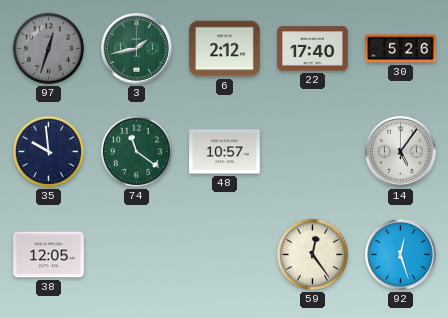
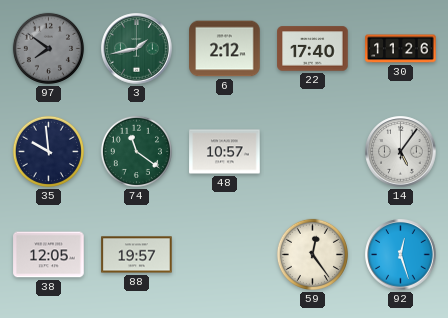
97: 12:33 -> 7:51
30: 5:26 -> 11:26
88: none -> 19:57
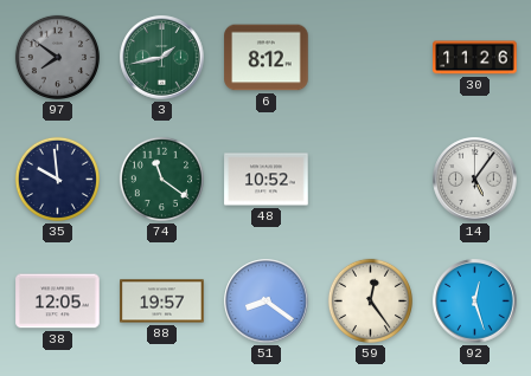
6: 2:12 -> 8:12
22: 17:40 -> none
48: 10:57 -> 10:52
51: none -> 8:21
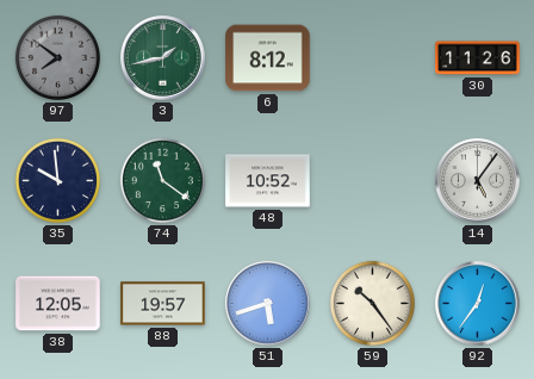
51: 8:21 -> 5:42
59: 12:24 -> 10:24
92: 12:27 -> 12:36
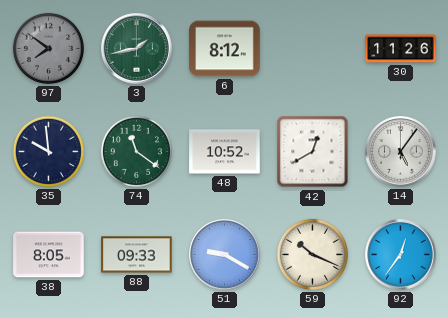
42: none -> 12:40
38: 12:05 -> 8:05
88: 19:57 -> 09:33
51: 5:42 -> 9:20
59: 10:24 -> 10:19
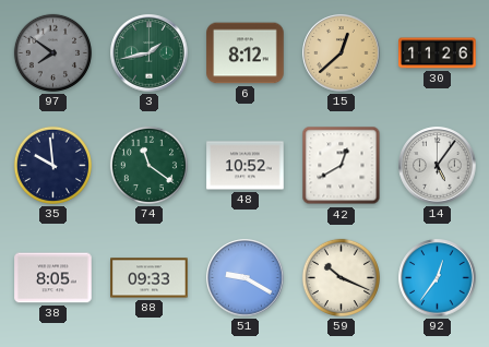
15: none -> 12:38
